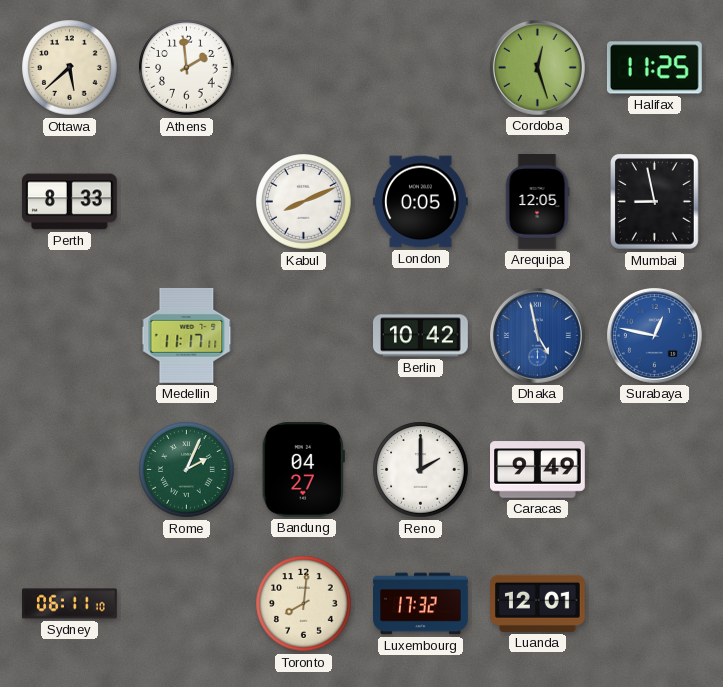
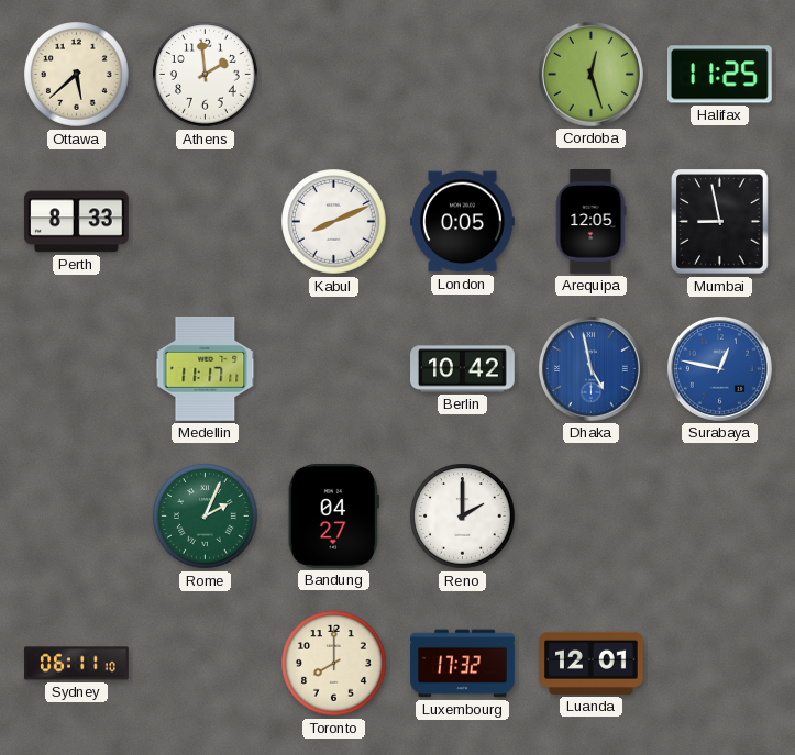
Caracas: 9:49 -> none
Toronto: 8:01 -> 8:00
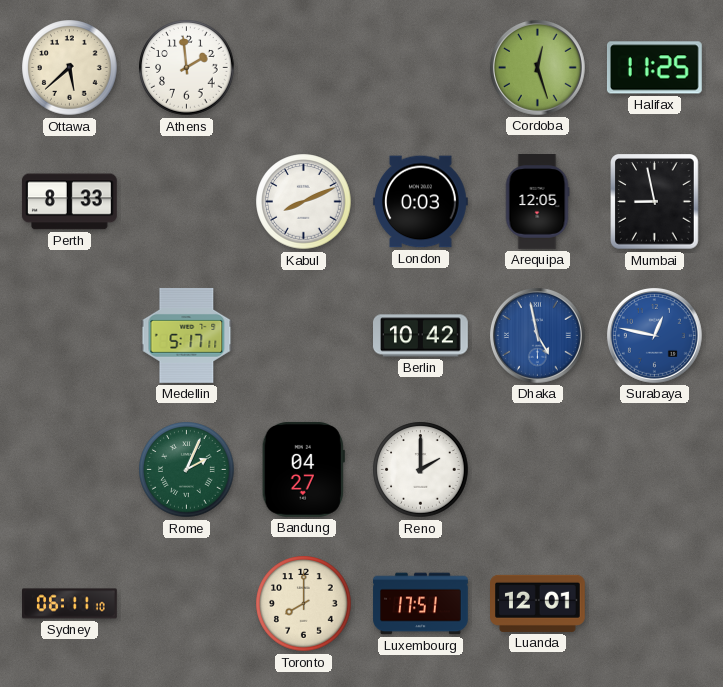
London: 0:05 -> 0:03
Medellin: 11:17 -> 5:17
Luxembourg: 17:32 -> 17:51
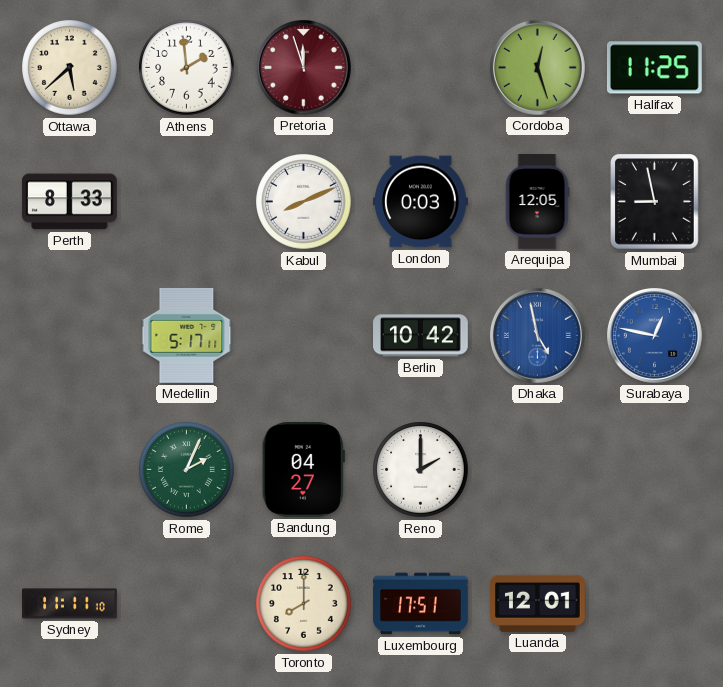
Pretoria: none -> 11:57
Sydney: 06:11 -> 11:11
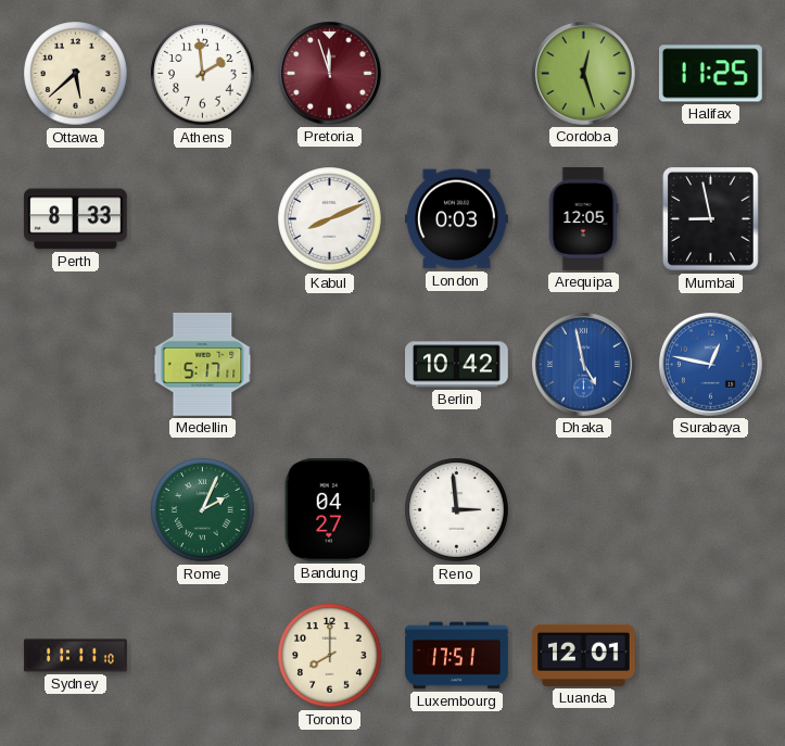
Reno: 2:00 -> 2:59
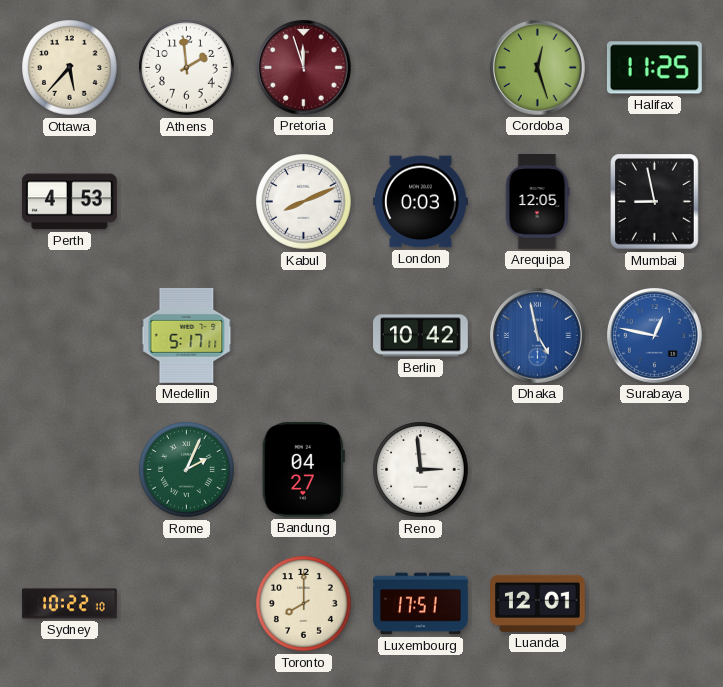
Ottawa: 5:38 -> 5:37
Perth: 8:33 -> 4:53
Sydney: 11:11 -> 10:22
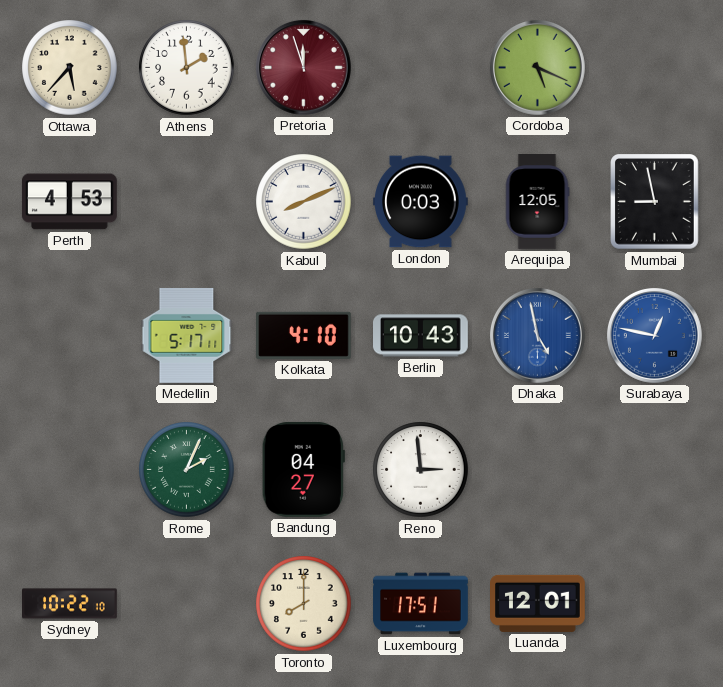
Cordoba: 12:27 -> 5:19
Halifax: 11:25 -> none
Kolkata: none -> 4:10
Berlin: 10:42 -> 10:43
